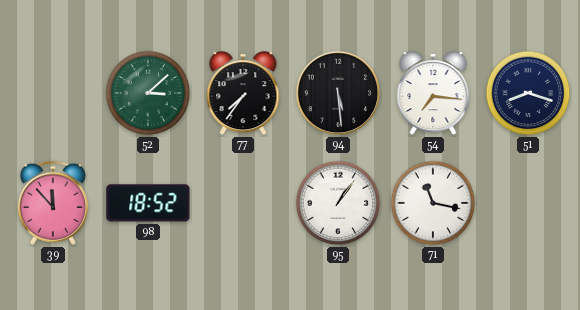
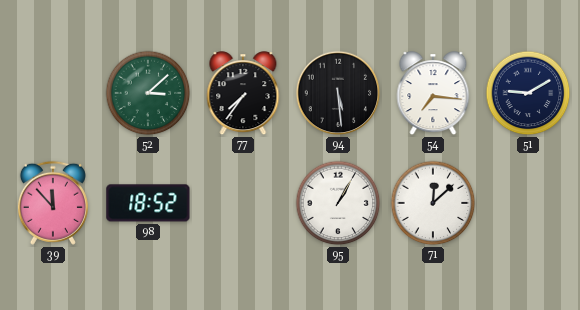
51: 8:18 -> 9:10
95: 1:06 -> 1:05
71: 11:17 -> 12:08
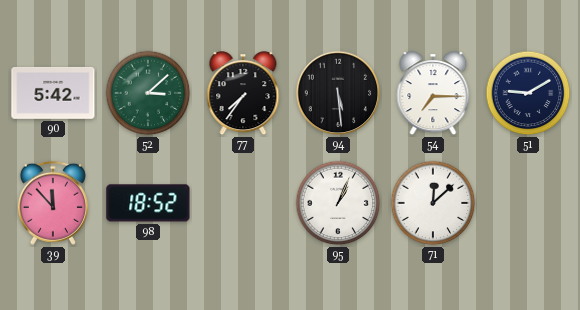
90: none -> 5:42
54: 7:16 -> 7:15
95: 1:05 -> 1:04
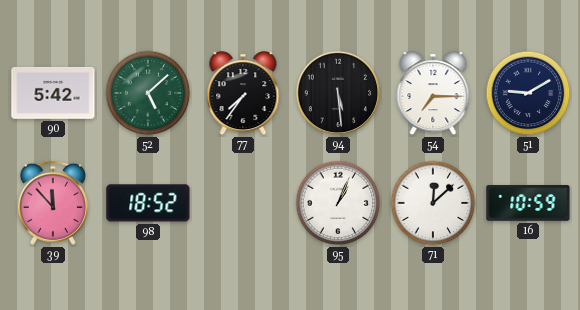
52: 3:08 -> 5:08
16: none -> 10:59
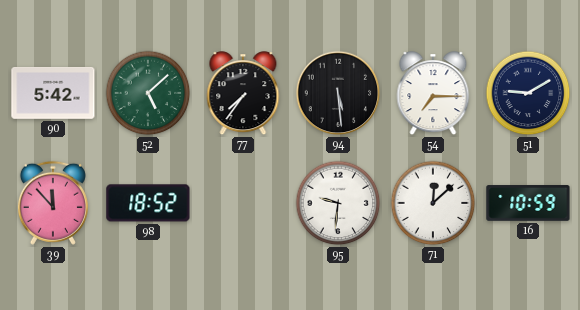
95: 1:04 -> 9:31
